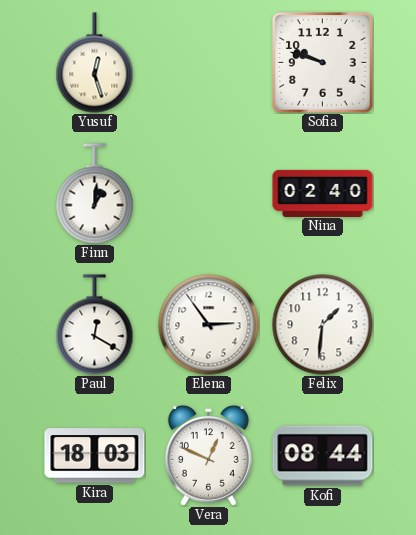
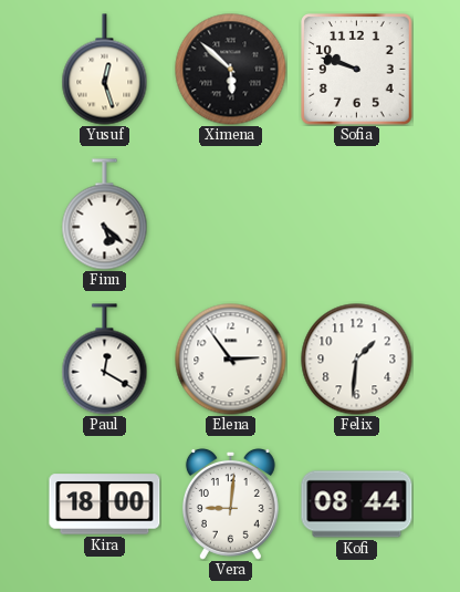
Ximena: none -> 5:52
Finn: 1:01 -> 5:22
Nina: 02:40 -> none
Kira: 18:03 -> 18:00
Vera: 12:49 -> 9:01
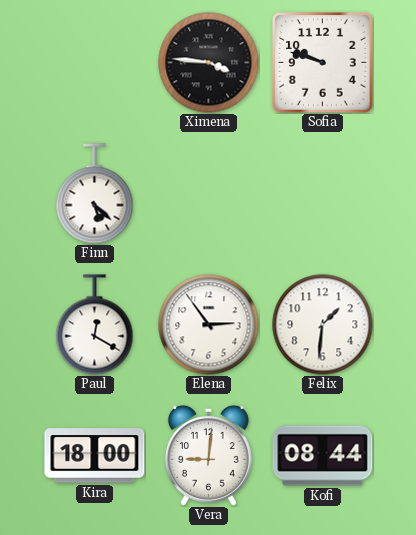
Yusuf: 12:27 -> none
Ximena: 5:52 -> 3:46
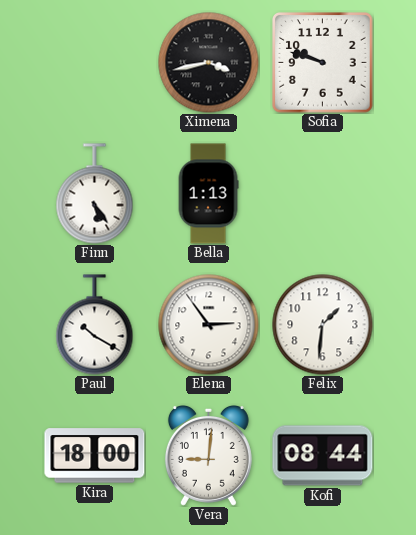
Ximena: 3:46 -> 3:43
Finn: 5:22 -> 5:24
Bella: none -> 1:13
Paul: 12:20 -> 10:20
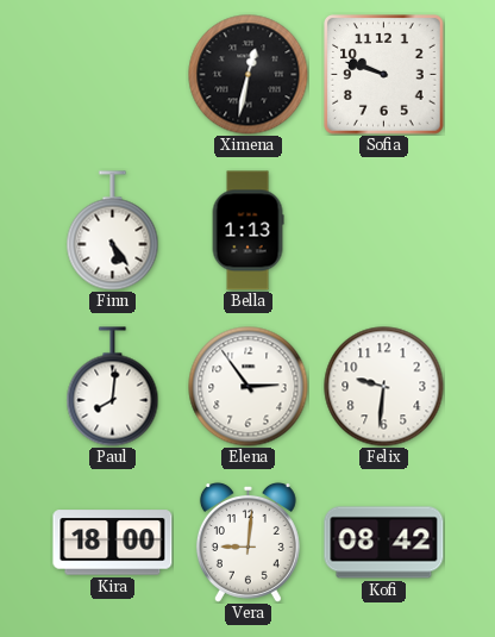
Ximena: 3:43 -> 12:32
Paul: 10:20 -> 8:01
Felix: 1:31 -> 9:31
Kofi: 08:44 -> 08:42
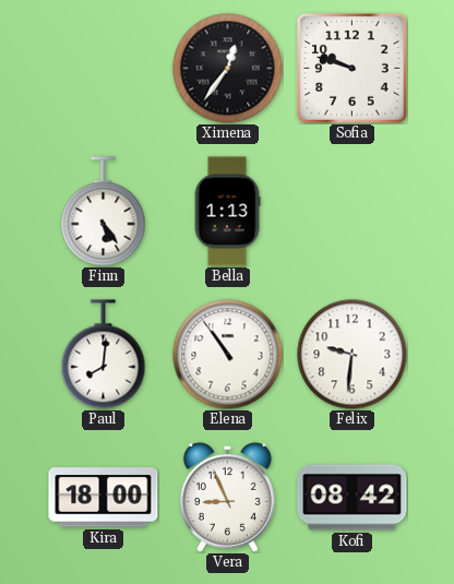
Ximena: 12:32 -> 12:36
Elena: 2:54 -> 10:54
Vera: 9:01 -> 8:56
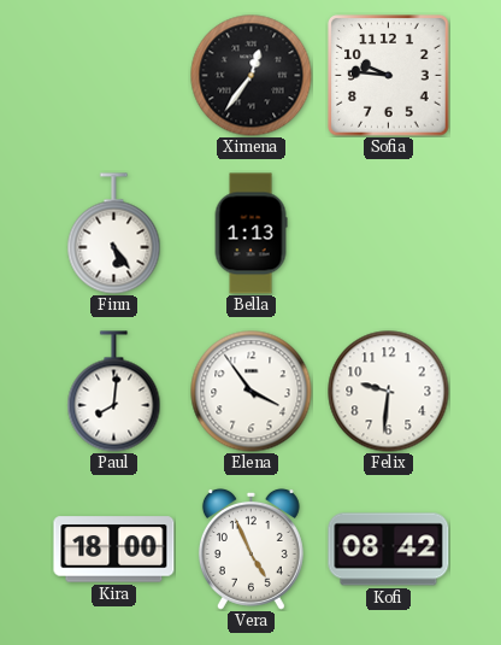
Sofia: 9:48 -> 9:46
Elena: 10:54 -> 3:54
Vera: 8:56 -> 4:56
